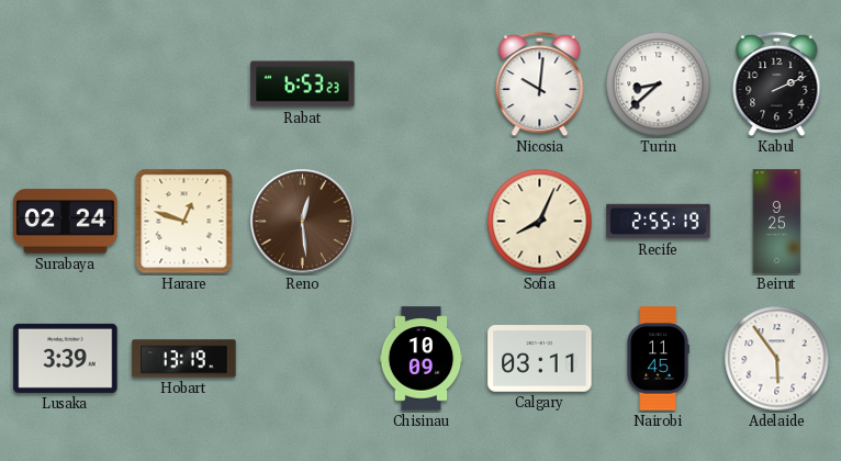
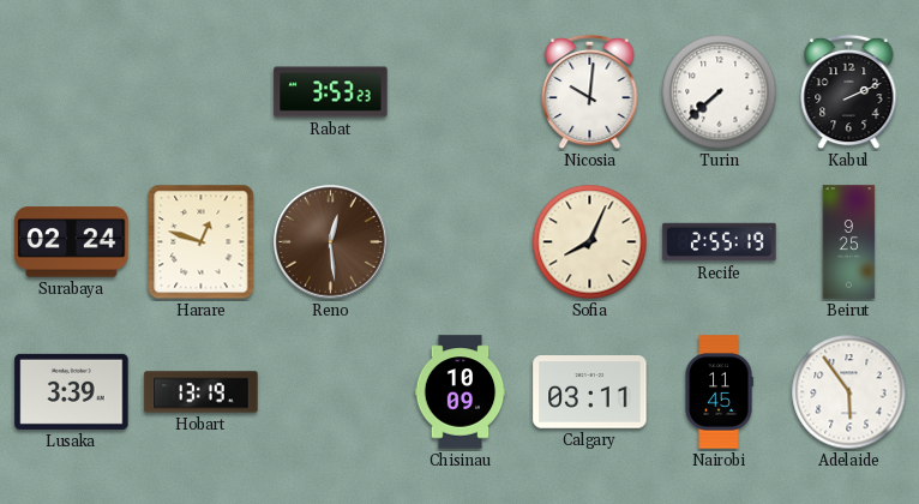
Rabat: 6:53 -> 3:53
Turin: 8:38 -> 7:38
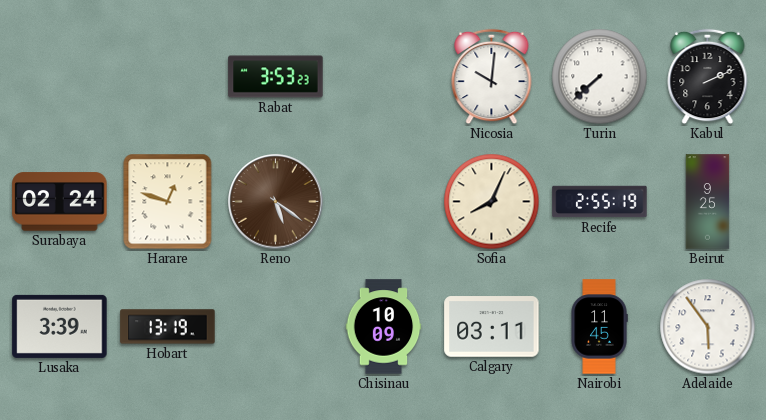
Reno: 12:29 -> 5:21
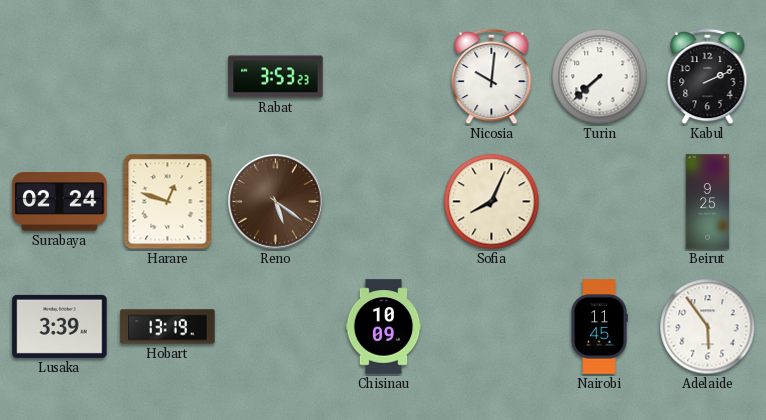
Recife: 2:55 -> none
Calgary: 03:11 -> none
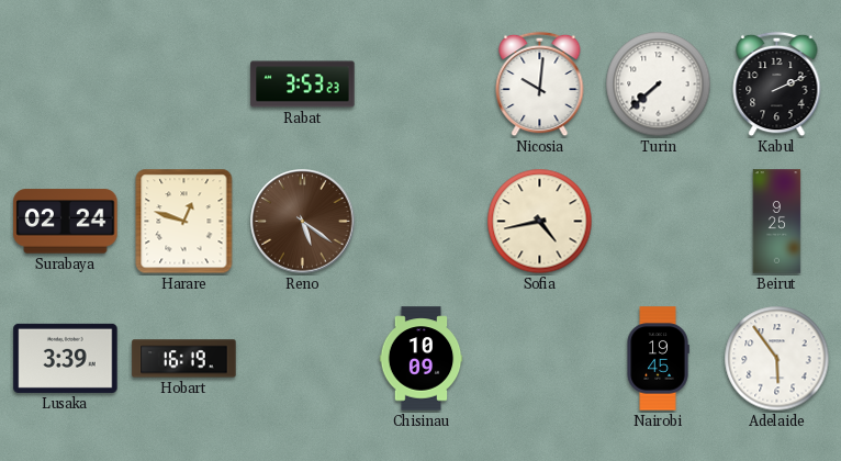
Sofia: 8:04 -> 4:43
Hobart: 13:19 -> 16:19
Nairobi: 11:45 -> 19:45
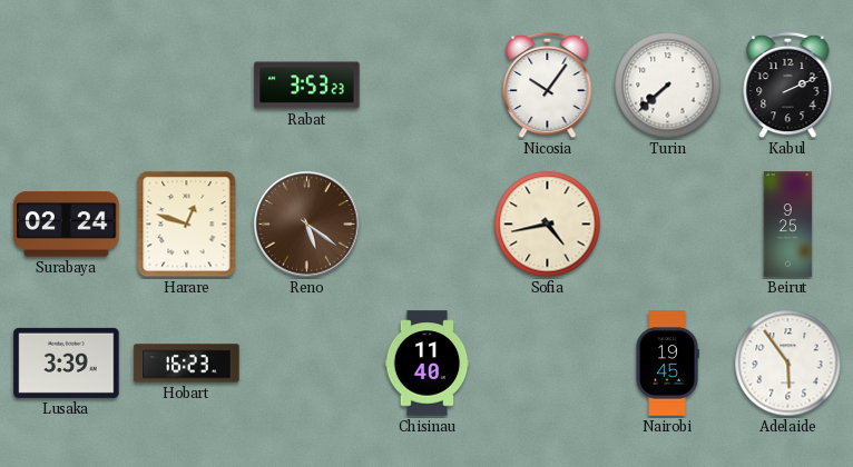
Nicosia: 10:01 -> 10:06
Hobart: 16:19 -> 16:23
Chisinau: 10:09 -> 11:40
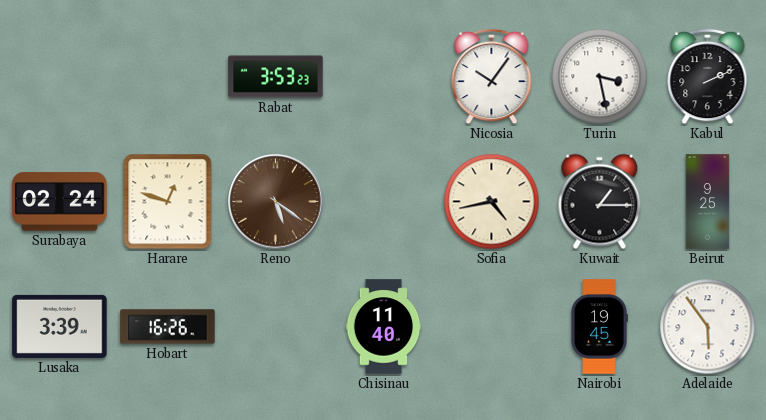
Turin: 7:38 -> 3:28
Kuwait: none -> 1:15
Hobart: 16:23 -> 16:26
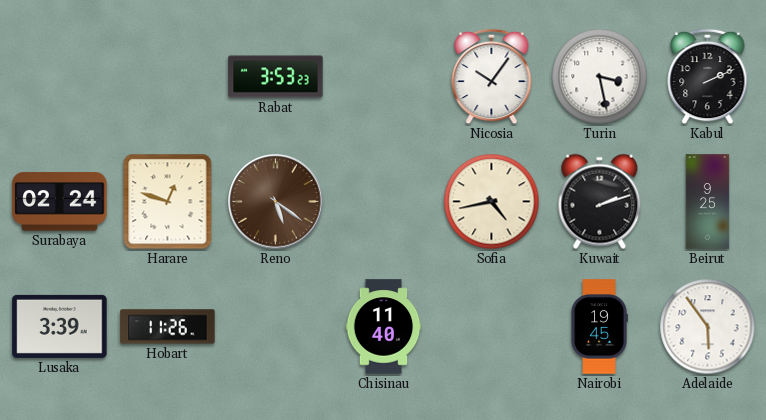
Kuwait: 1:15 -> 2:12
Hobart: 16:26 -> 11:26
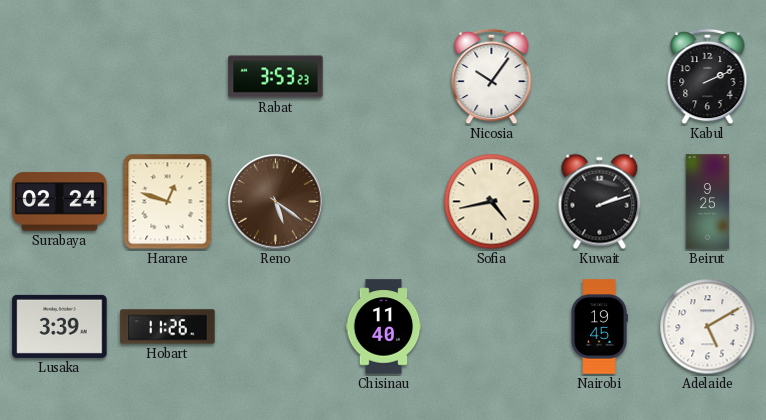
Turin: 3:28 -> none
Adelaide: 5:54 -> 5:10
